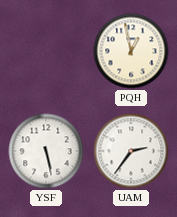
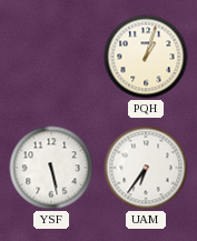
PQH: 12:58 -> 1:03
UAM: 2:36 -> 6:36
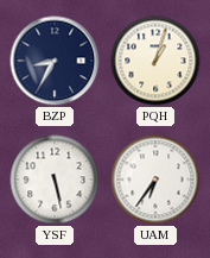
BZP: none -> 8:35
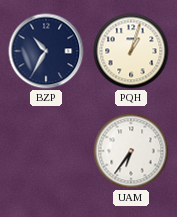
BZP: 8:35 -> 10:35
YSF: 5:28 -> none
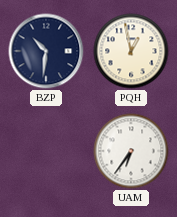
BZP: 10:35 -> 10:31
PQH: 1:03 -> 12:58
